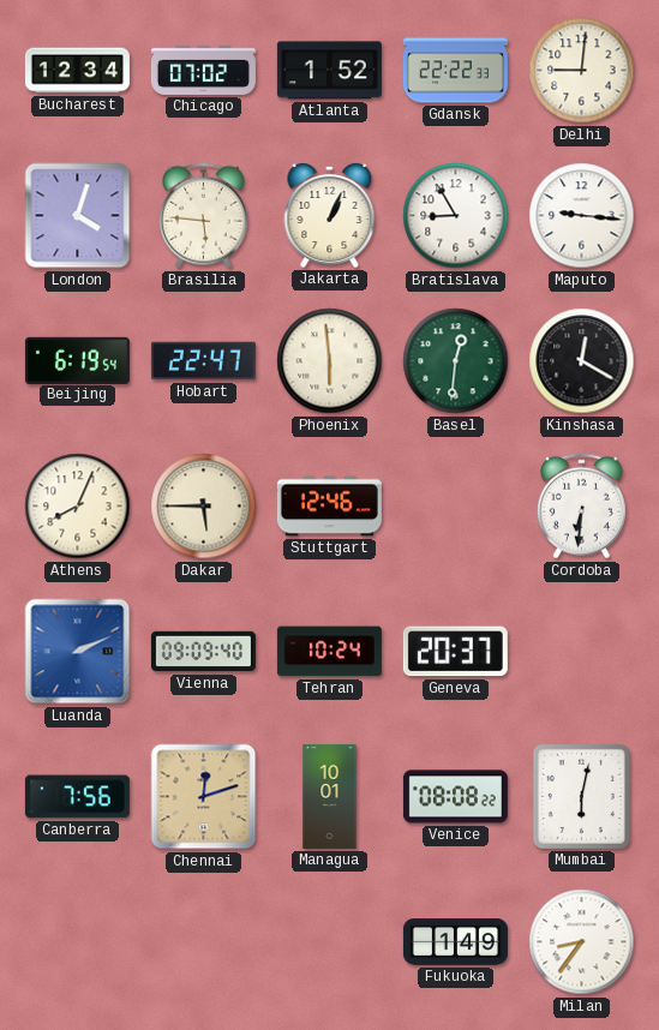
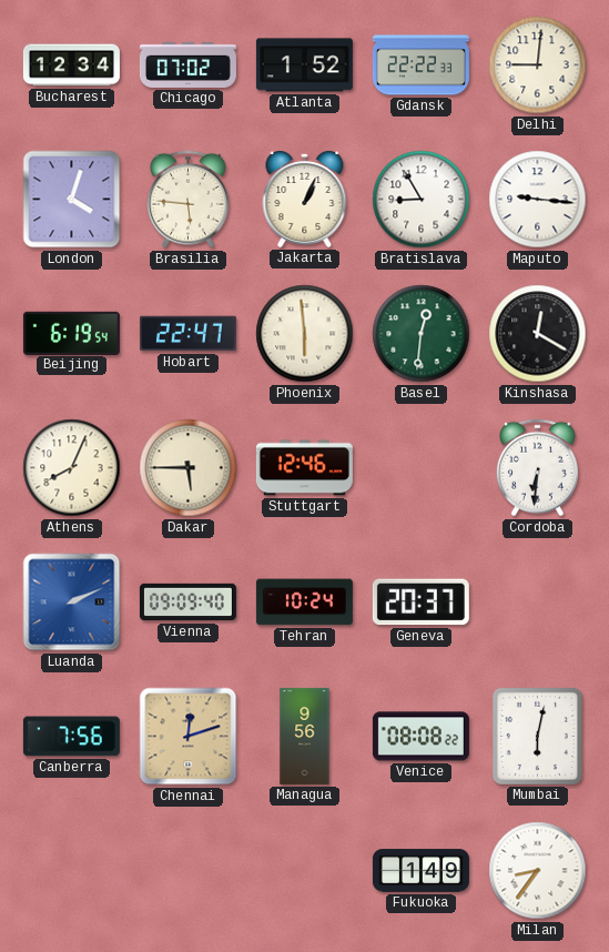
Managua: 10:01 -> 9:56
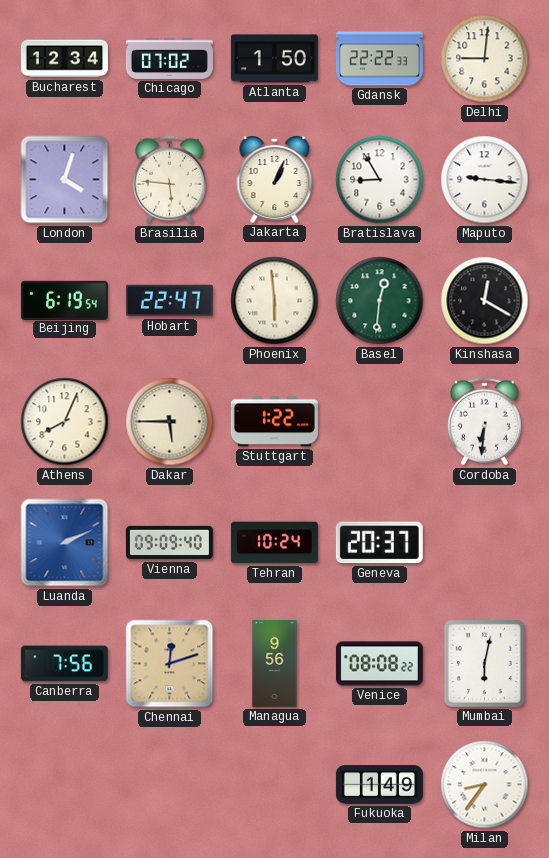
Atlanta: 1:52 -> 1:50
Stuttgart: 12:46 -> 1:22
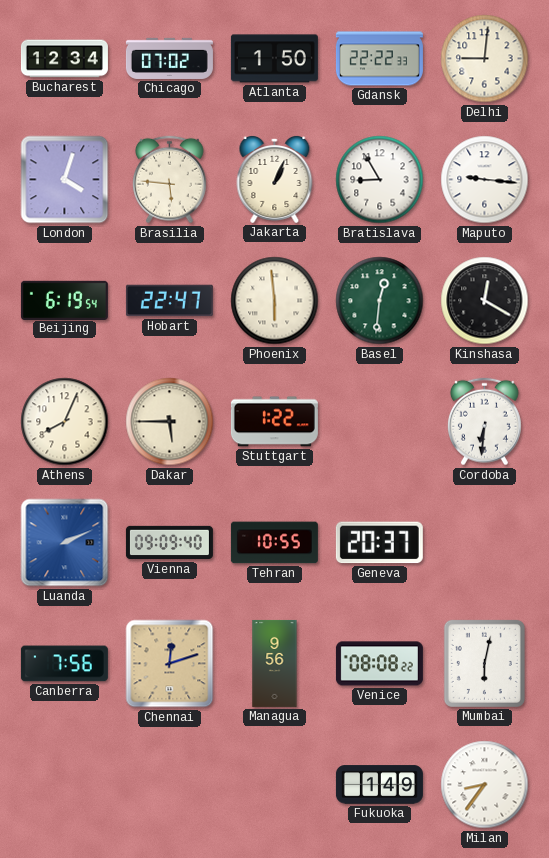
Tehran: 10:24 -> 10:55
